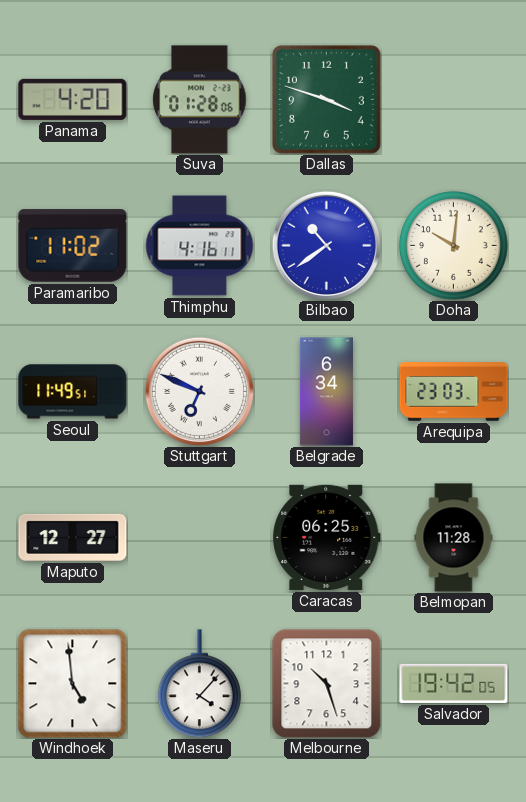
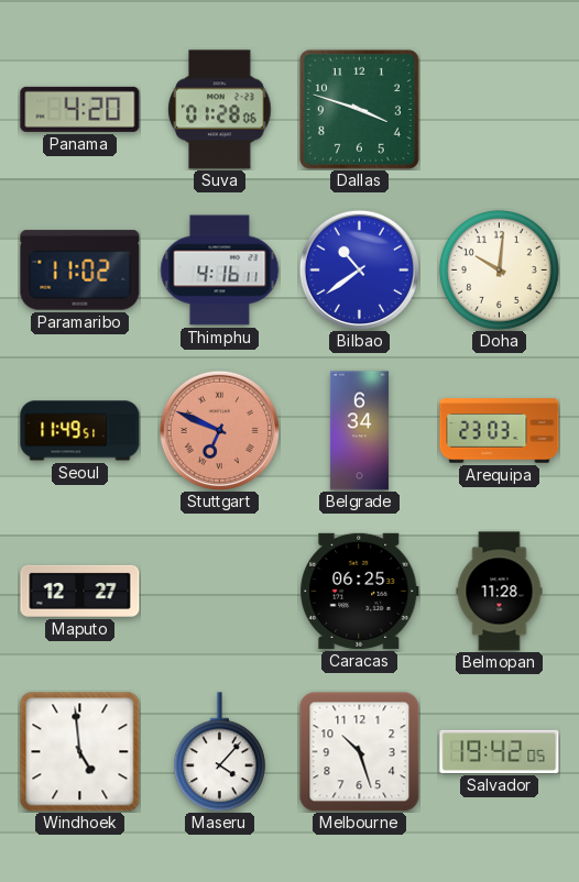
Stuttgart dial: white -> salmon
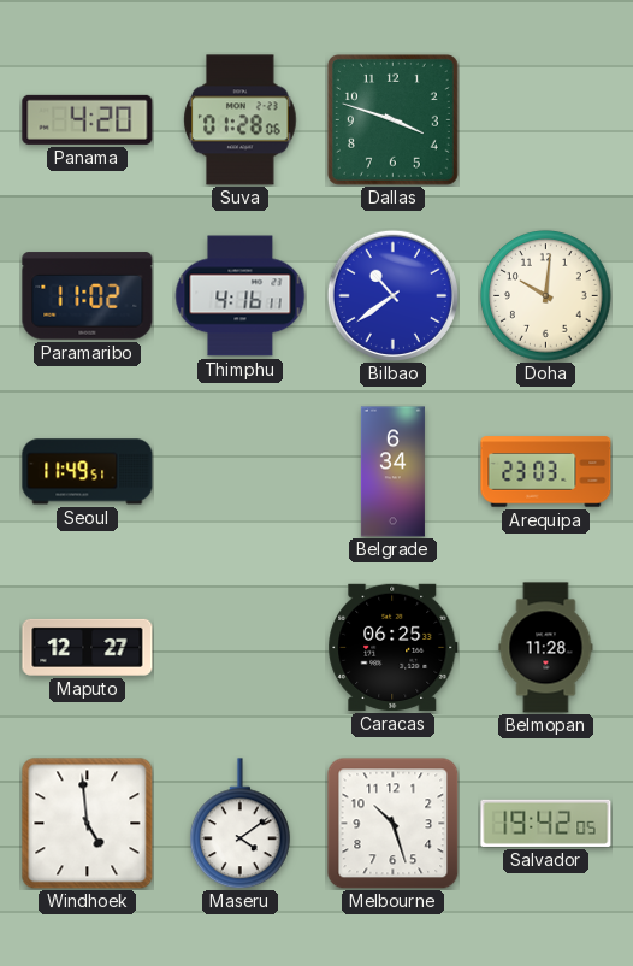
Stuttgart: 6:49 -> none
Maseru: 4:07 -> 4:09
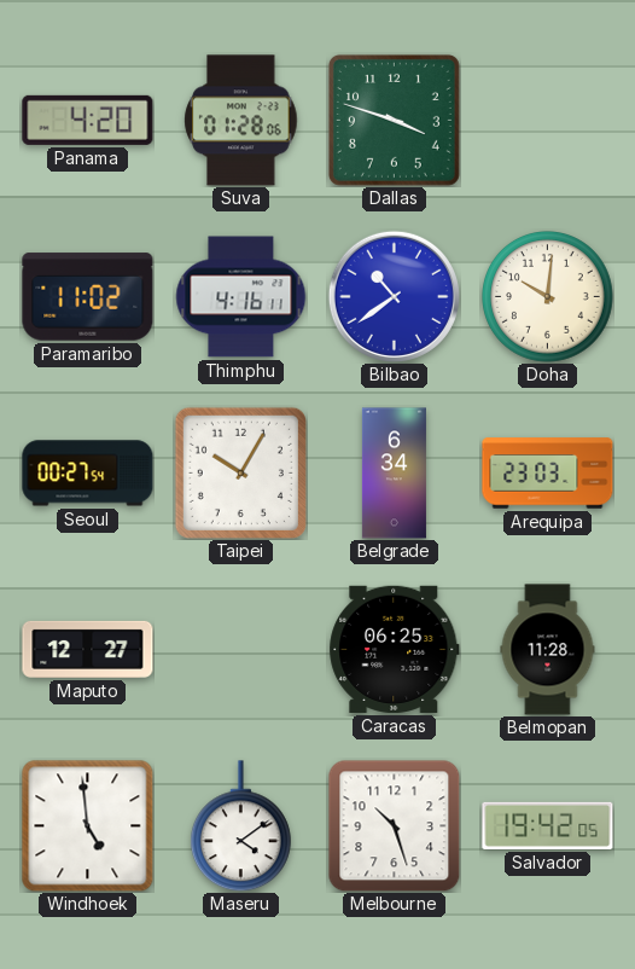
Seoul: 11:49 -> 00:27
Taipei: none -> 10:05
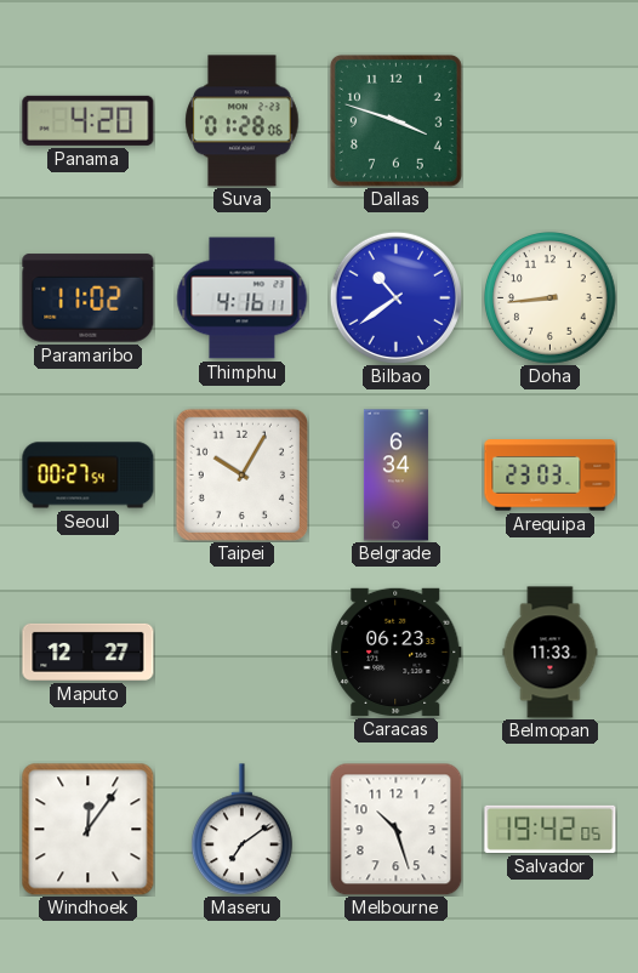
Doha: 10:01 -> 8:44
Caracas: 06:25 -> 06:23
Belmopan: 11:28 -> 11:33
Windhoek: 4:59 -> 12:06
Maseru: 4:09 -> 7:09
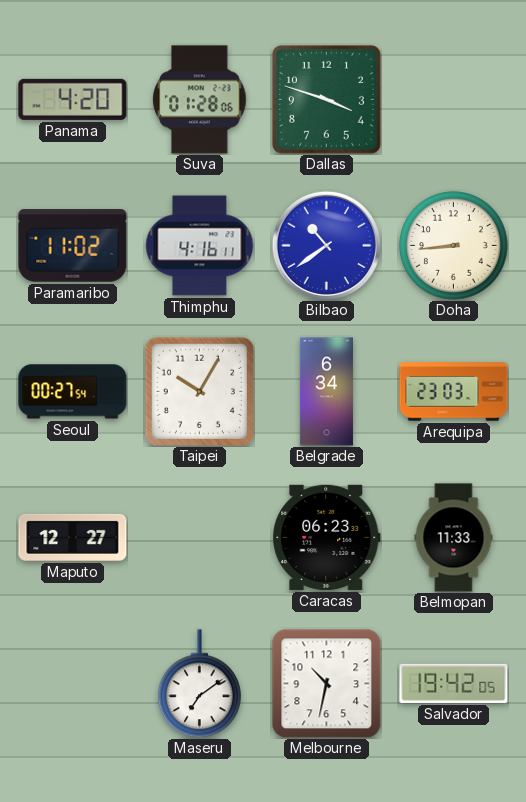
Windhoek: 12:06 -> none
Melbourne: 10:27 -> 10:32
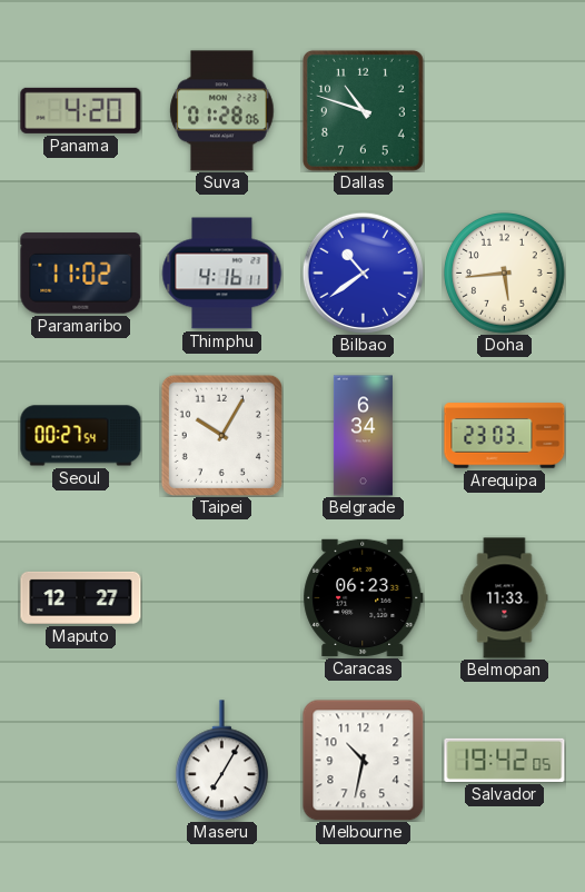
Dallas: 3:48 -> 10:48
Doha: 8:44 -> 5:44
Maseru: 7:09 -> 7:05
